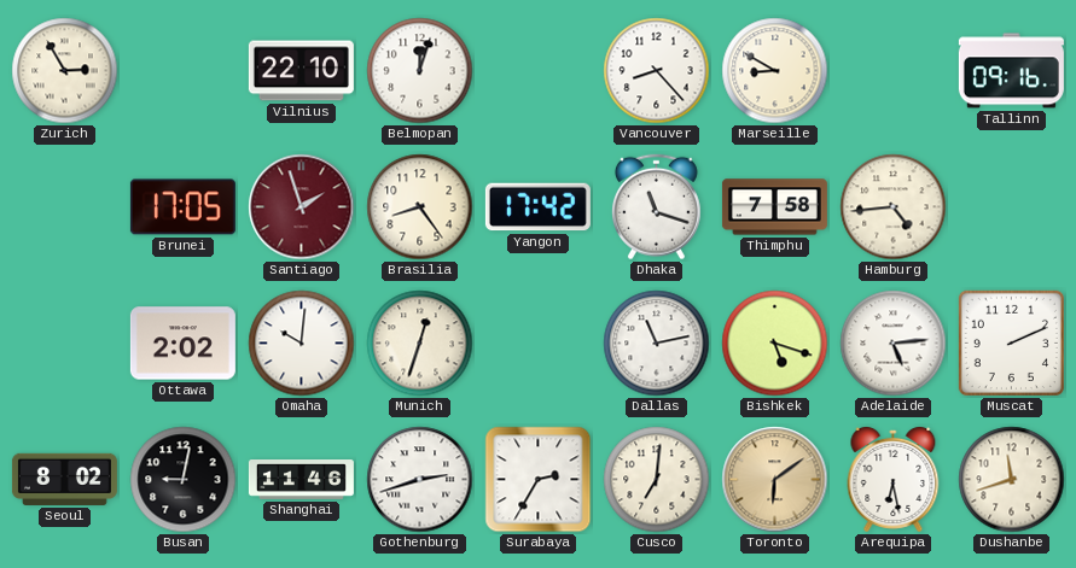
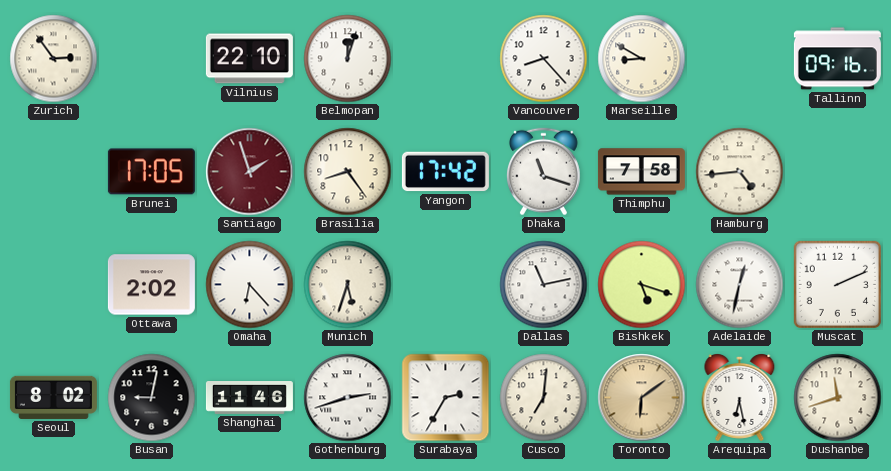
Zurich: 2:55 -> 2:54
Omaha: 10:01 -> 6:23
Munich: 12:33 -> 5:33
Adelaide: 5:14 -> 12:32
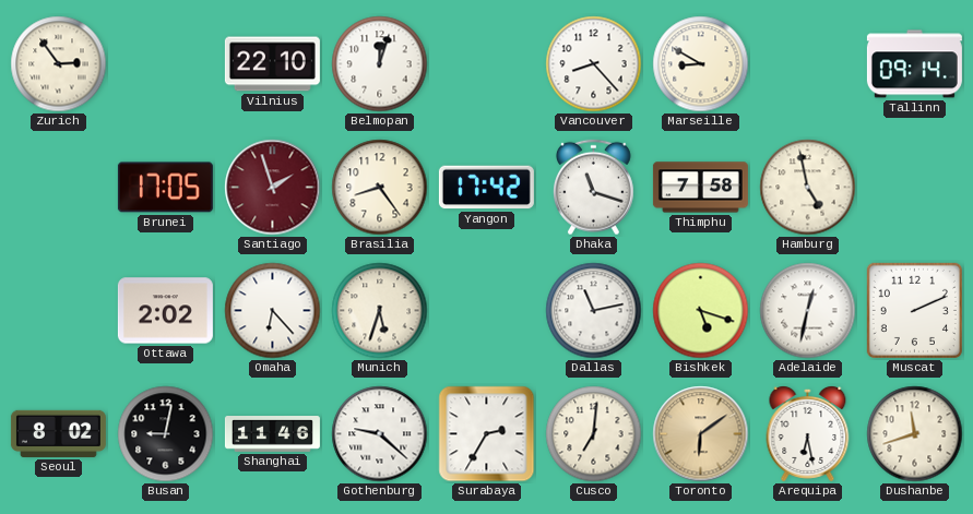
Tallinn: 09:16 -> 09:14
Hamburg: 4:44 -> 4:58
Gothenburg: 2:42 -> 9:22
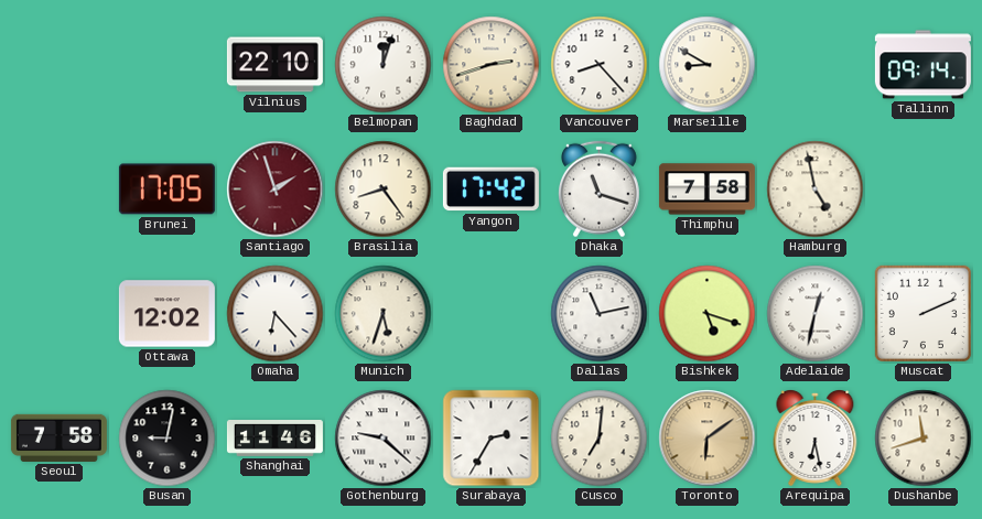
Zurich: 2:54 -> none
Baghdad: none -> 2:42
Ottawa: 2:02 -> 12:02
Seoul: 8:02 -> 7:58
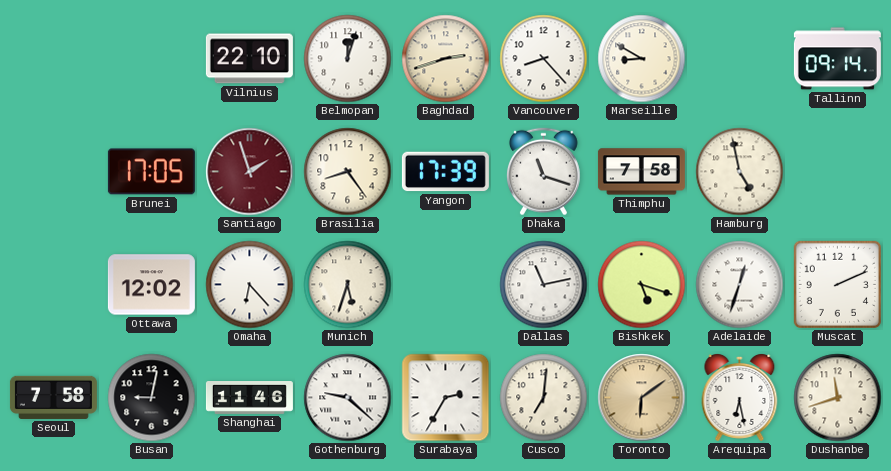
Yangon: 17:42 -> 17:39
Adelaide: 12:32 -> 12:33
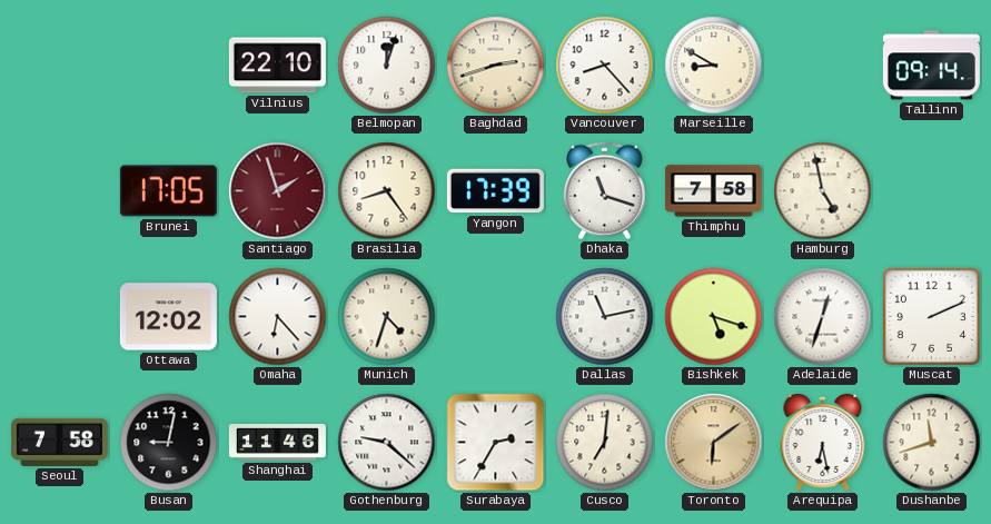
Munich: 5:33 -> 4:33
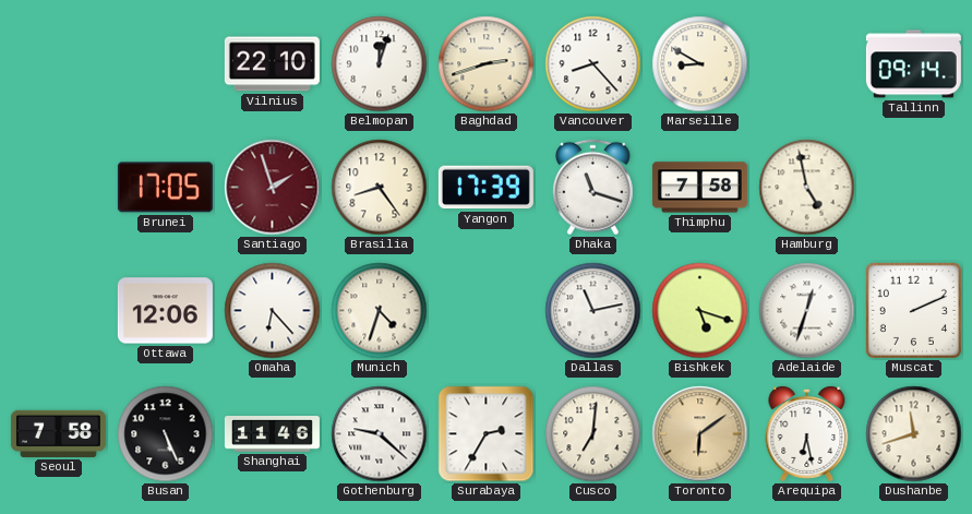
Ottawa: 12:02 -> 12:06
Busan: 9:02 -> 5:26
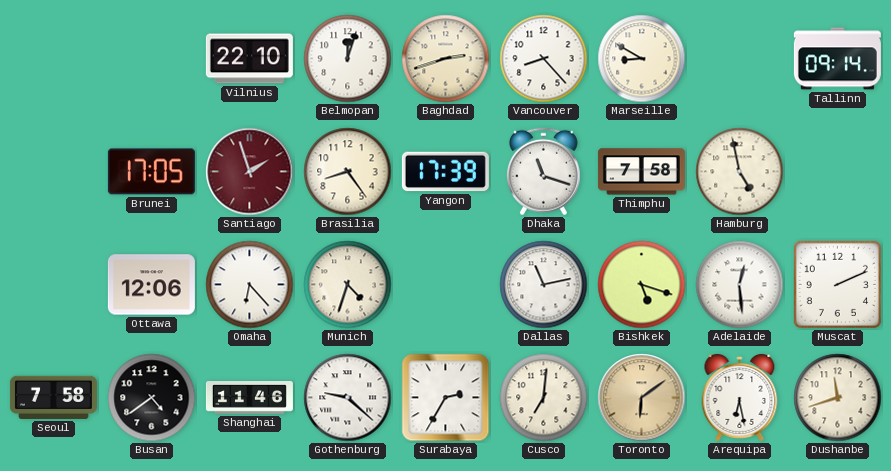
Adelaide: 12:33 -> 12:29
Busan: 5:26 -> 4:39
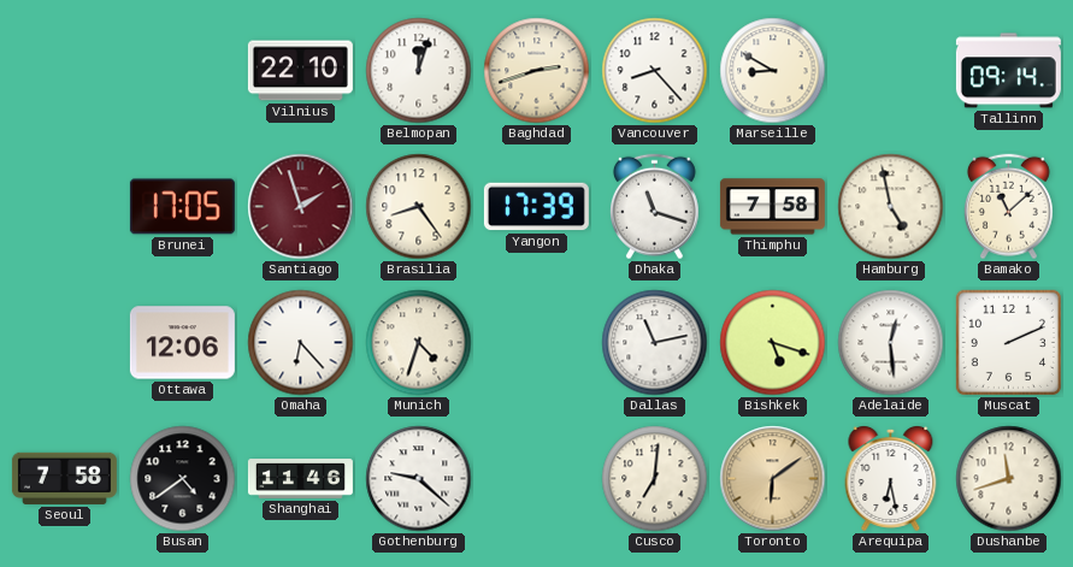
Bamako: none -> 11:08
Surabaya: 2:35 -> none
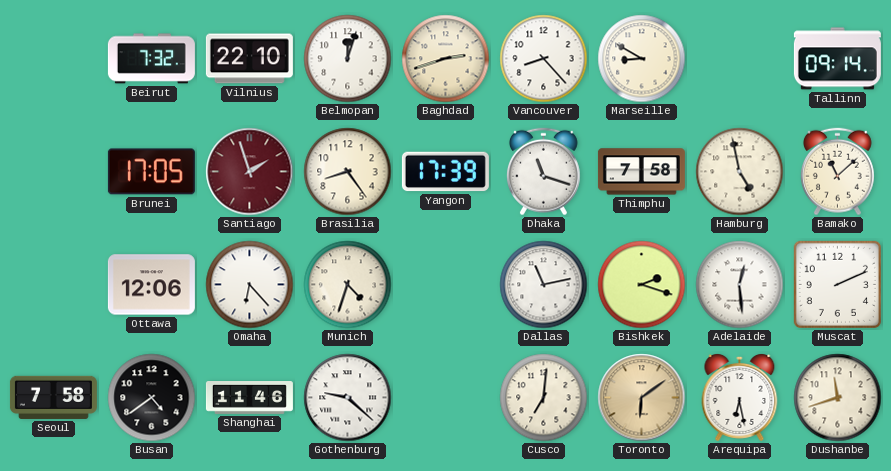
Beirut: none -> 7:32
Bishkek: 5:18 -> 2:18
